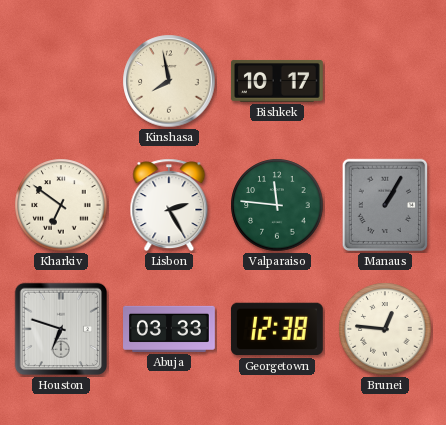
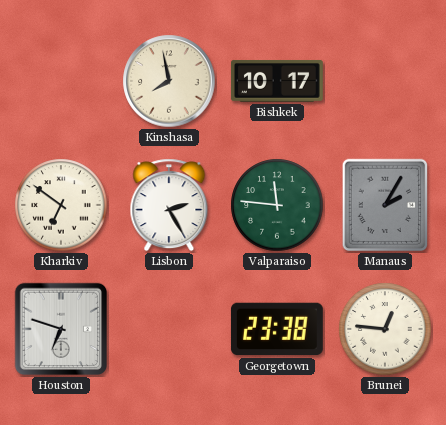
Manaus: 1:05 -> 2:05
Abuja: 03:33 -> none
Georgetown: 12:38 -> 23:38
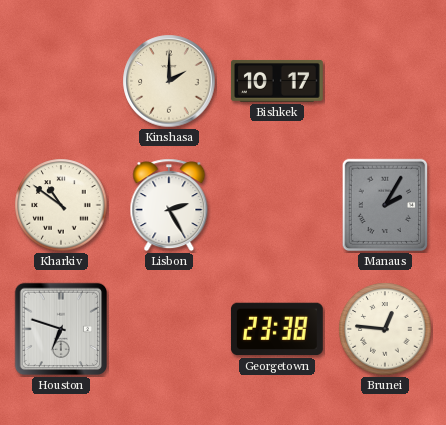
Kinshasa: 7:58 -> 2:00
Kharkiv: 6:51 -> 10:51
Valparaiso: 11:46 -> none
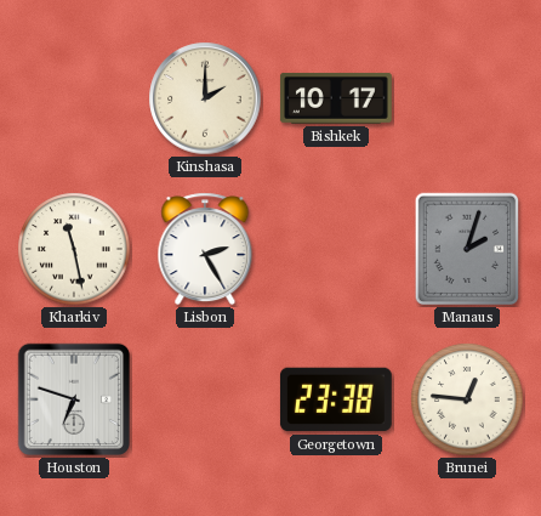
Kharkiv: 10:51 -> 11:28
Manaus: 2:05 -> 2:03
